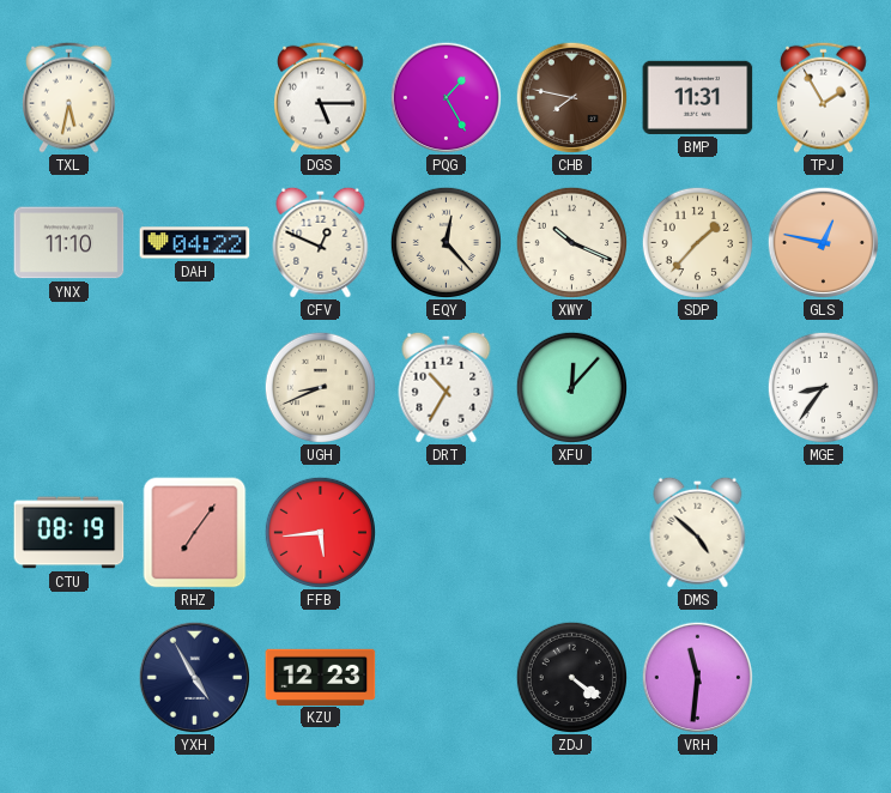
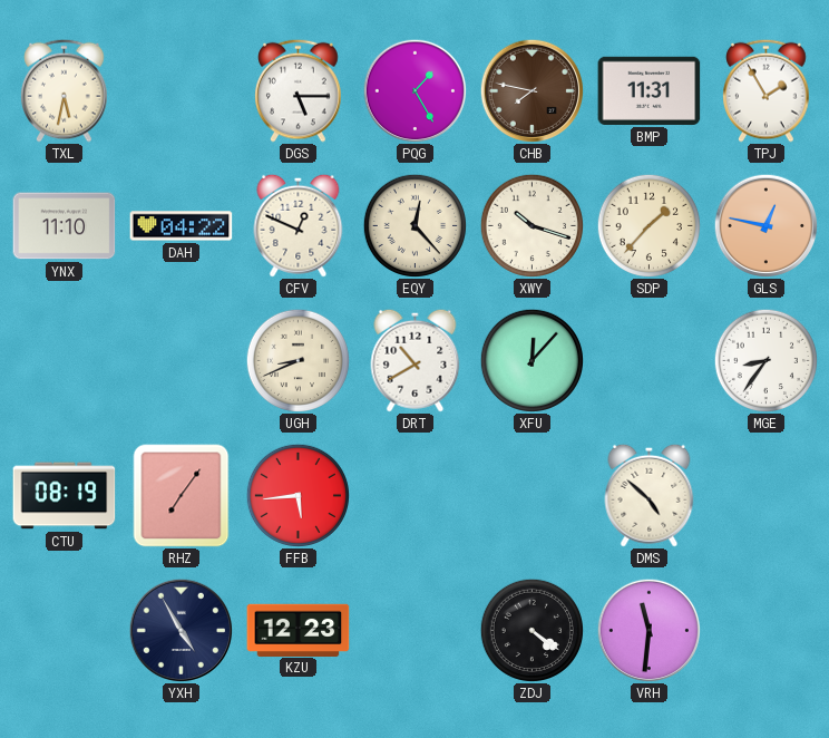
XWY: 10:19 -> 10:18
DRT: 10:35 -> 10:40
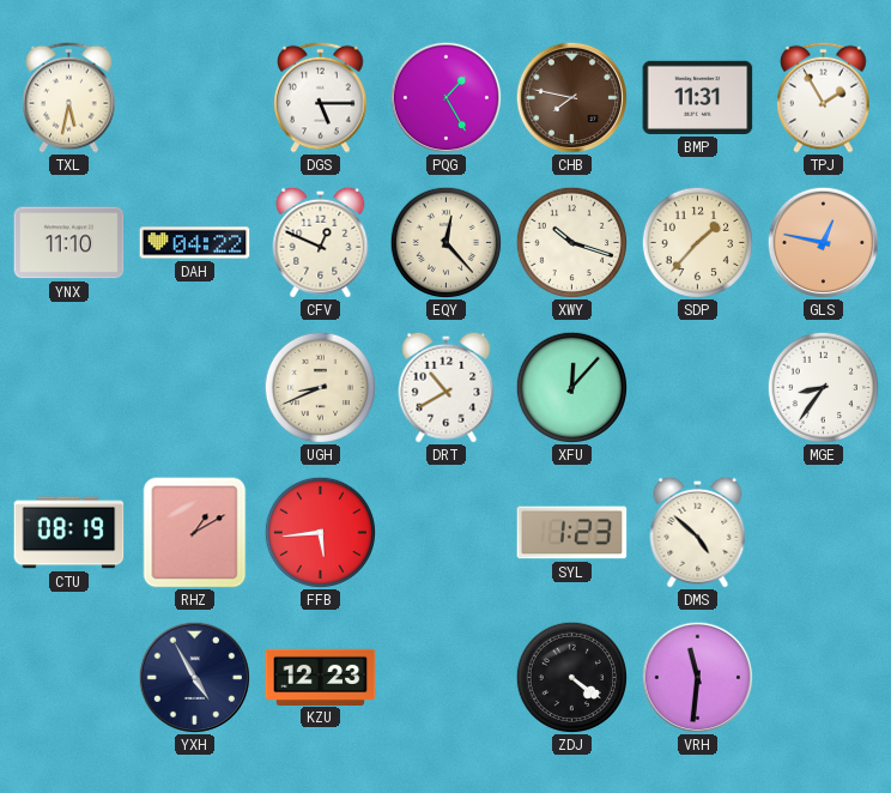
RHZ: 7:06 -> 1:10
SYL: none -> 1:23
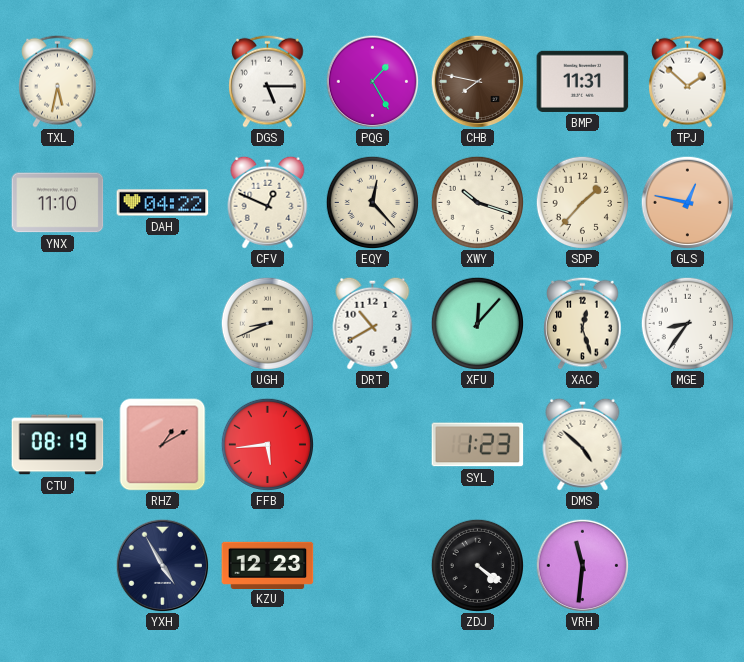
TPJ: 1:55 -> 1:52
XAC: none -> 12:27
